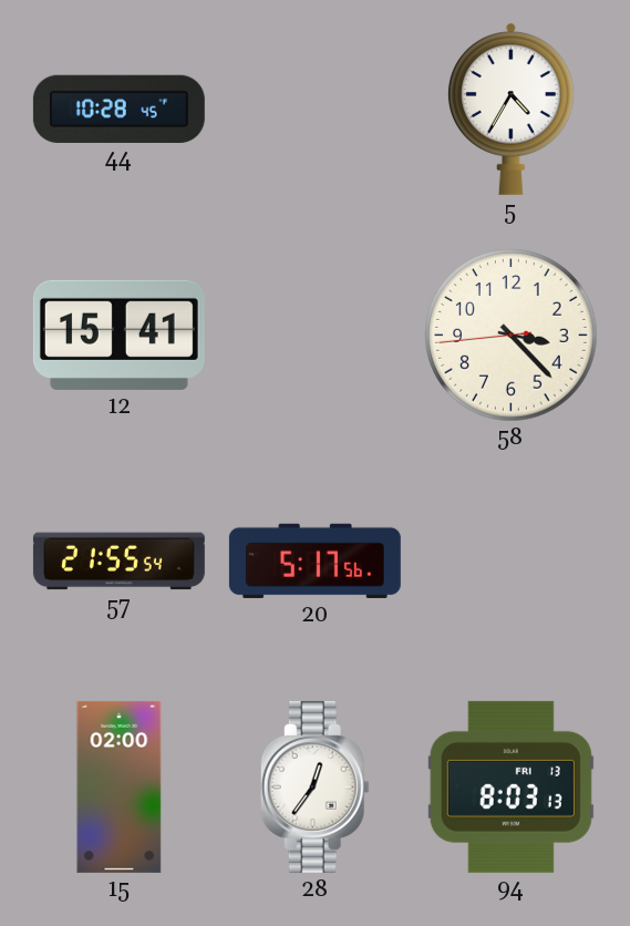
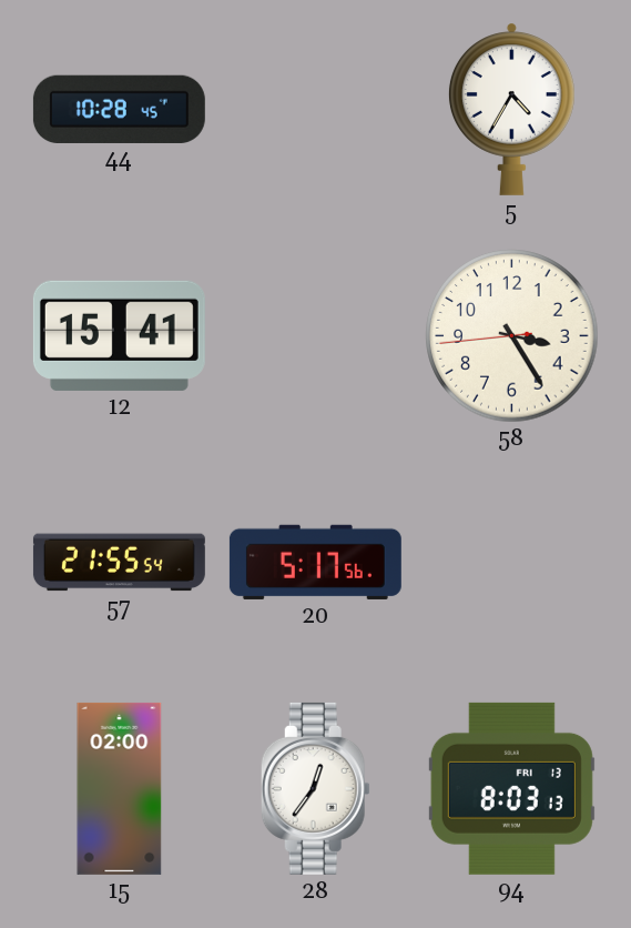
58: 3:22 -> 3:24
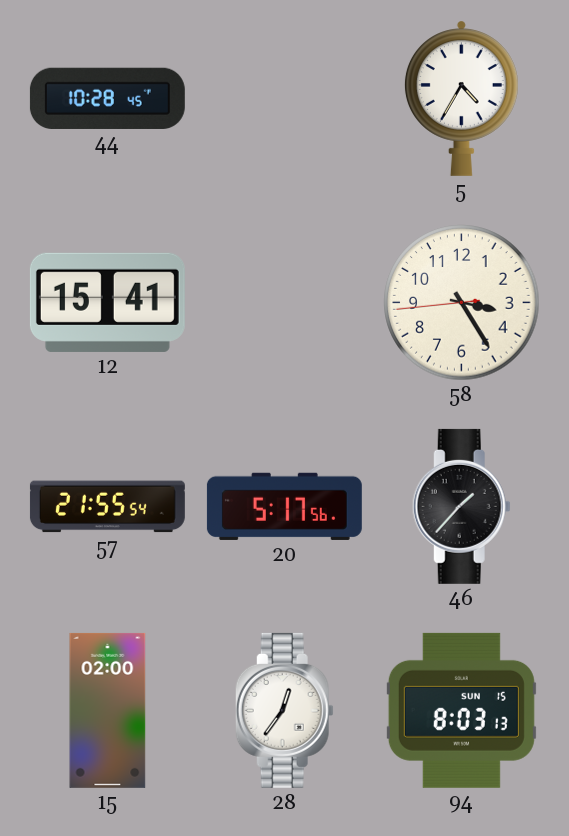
46: none -> 1:37
94 date: FRI 13 -> SUN 15
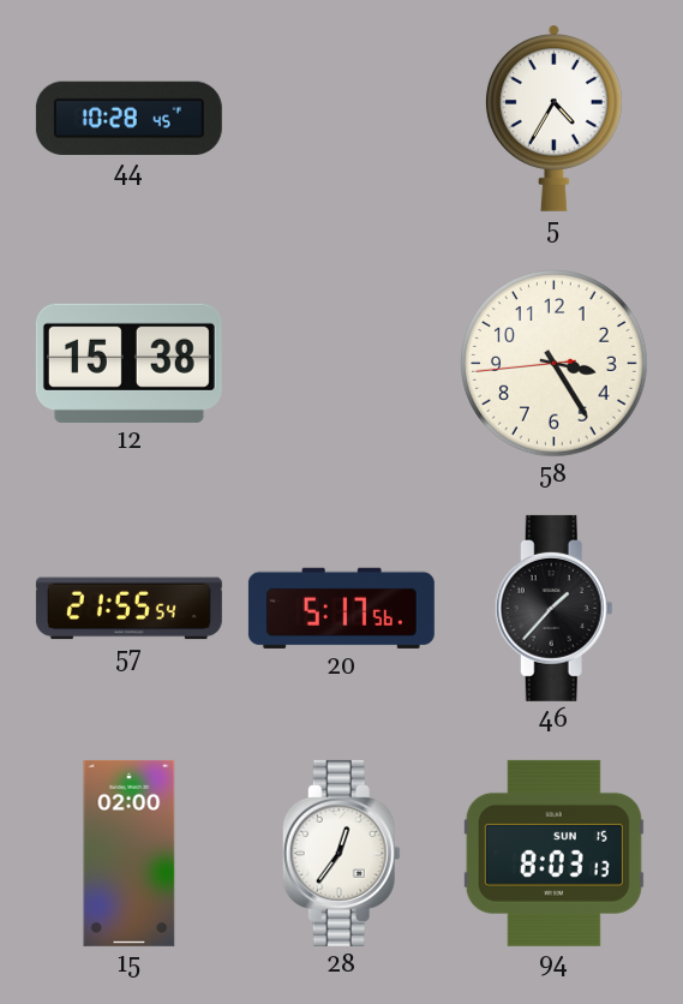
12: 15:41 -> 15:38
